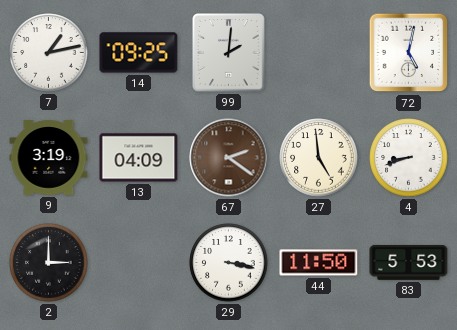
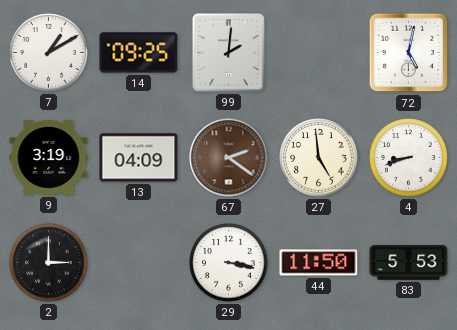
7: 1:13 -> 1:10
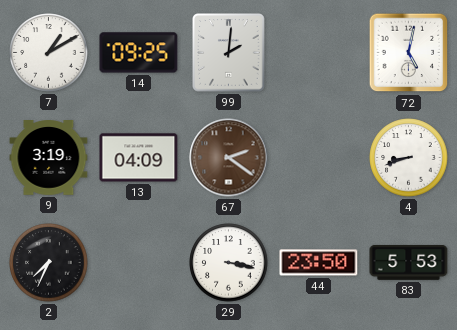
27: 4:59 -> none
2: 3:00 -> 7:34
44: 11:50 -> 23:50
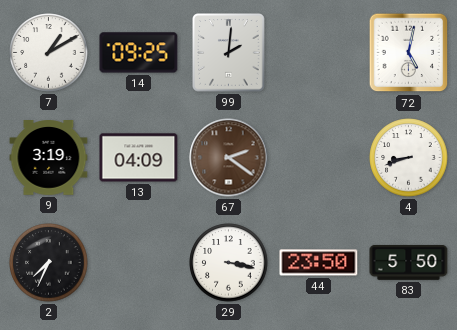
83: 5:53 -> 5:50
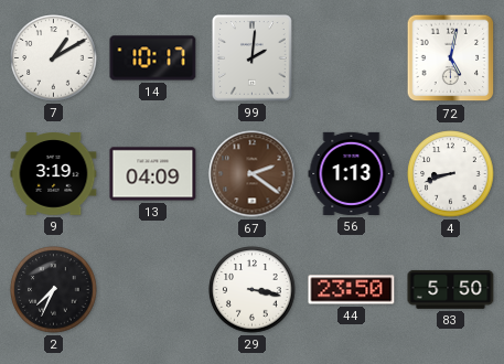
14: 09:25 -> 10:17
56: none -> 1:13
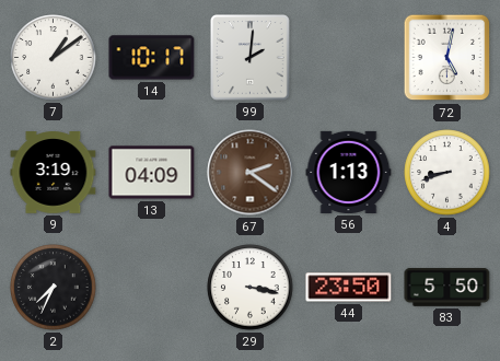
7: 1:10 -> 1:09
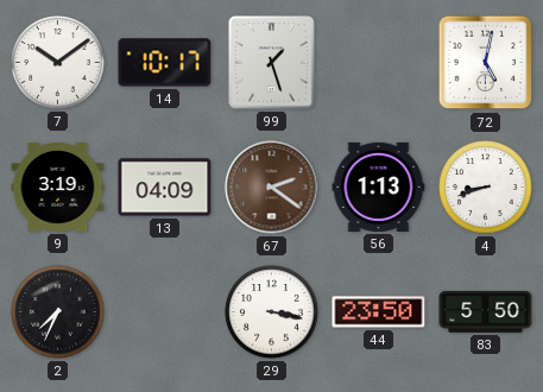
7: 1:09 -> 10:09
99: 2:01 -> 1:27
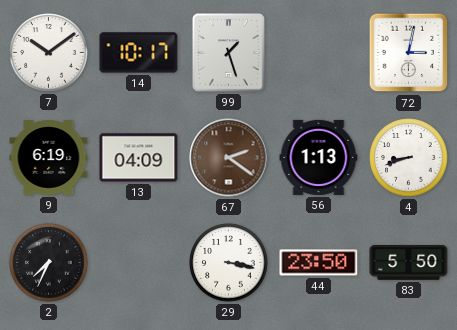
72: 5:02 -> 3:02
9: 3:19 -> 6:19
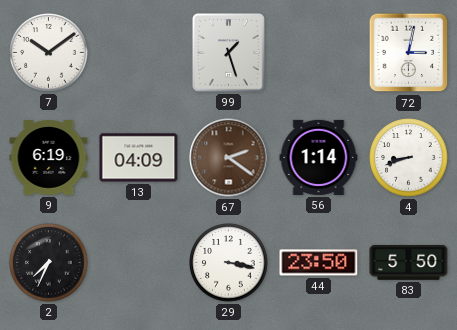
14: 10:17 -> none
56: 1:13 -> 1:14
